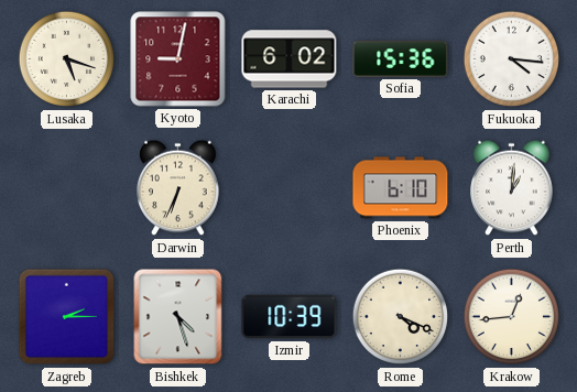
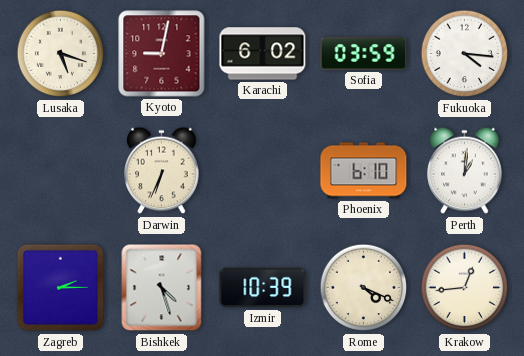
Sofia: 15:36 -> 03:59
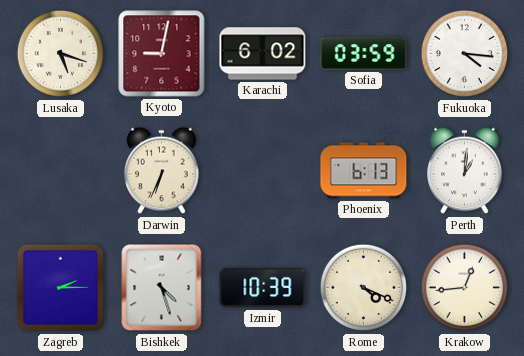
Phoenix: 6:10 -> 6:13
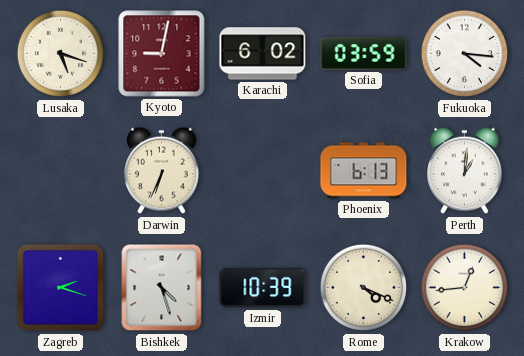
Zagreb: 2:15 -> 2:18
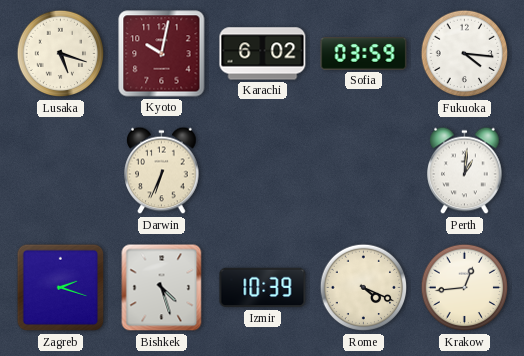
Kyoto: 9:02 -> 10:02
Phoenix: 6:13 -> none
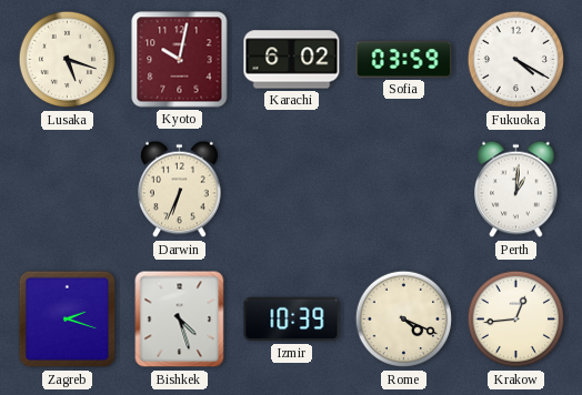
Fukuoka: 4:16 -> 4:20
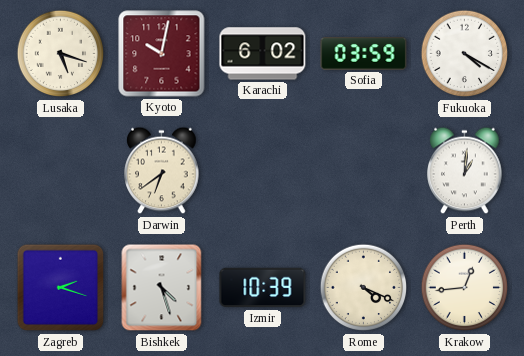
Darwin: 6:34 -> 6:39
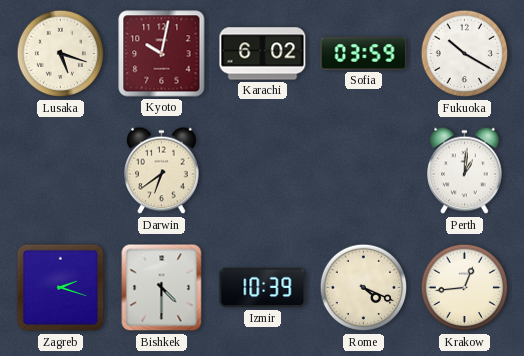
Fukuoka: 4:20 -> 10:20
Bishkek: 4:27 -> 4:30
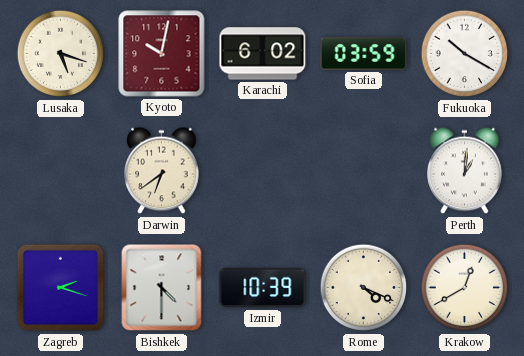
Krakow: 12:44 -> 12:40
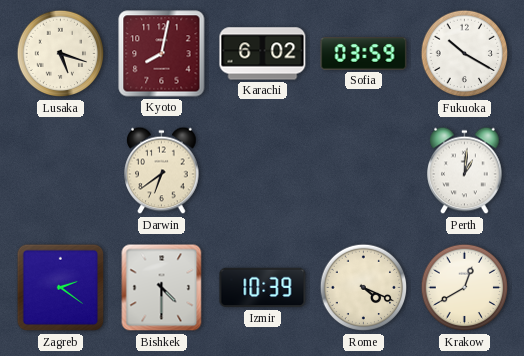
Kyoto: 10:02 -> 8:02
Zagreb: 2:18 -> 2:21
